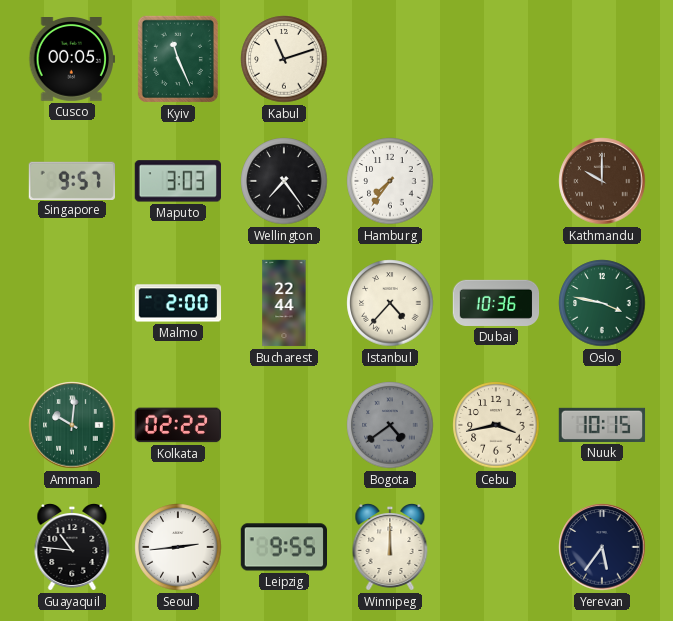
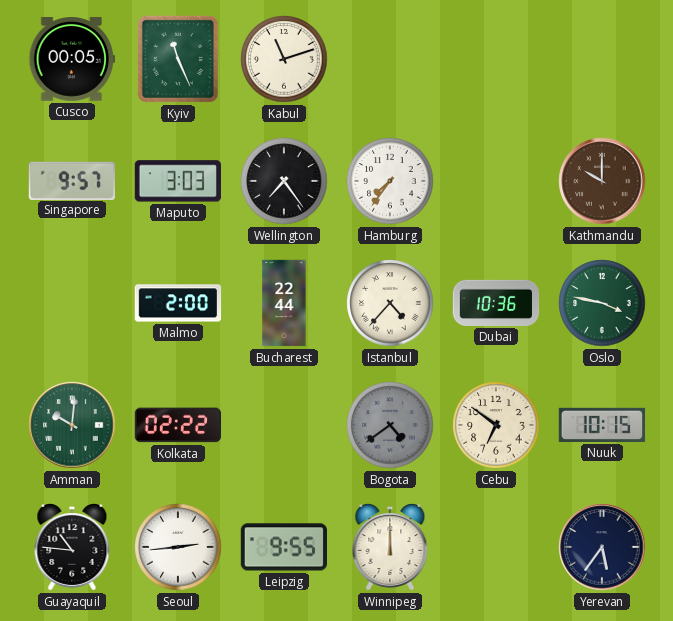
Cebu: 3:43 -> 6:51
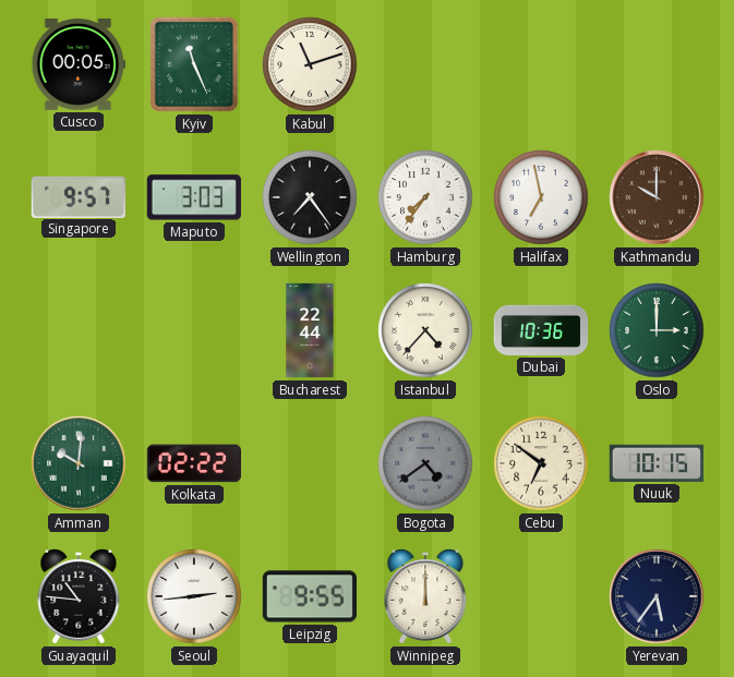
Halifax: none -> 6:58
Malmo: 2:00 -> none
Oslo: 3:47 -> 3:00
